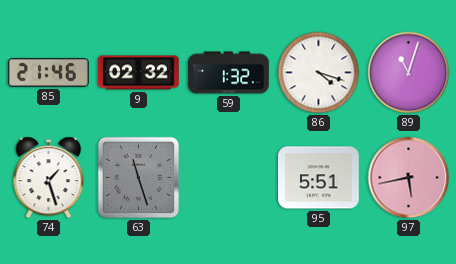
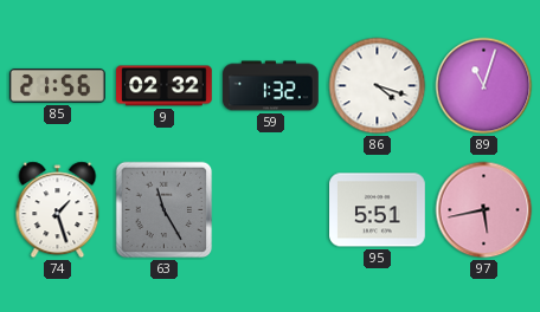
85: 21:46 -> 21:56
63: 11:27 -> 11:25
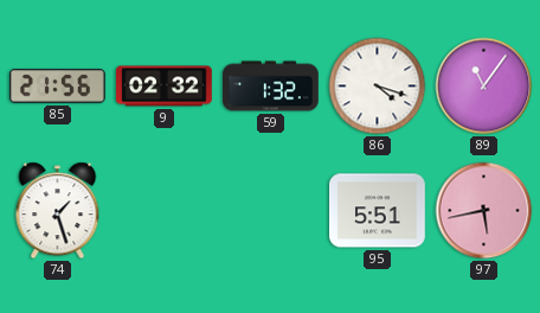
89: 11:03 -> 11:06
63: 11:25 -> none
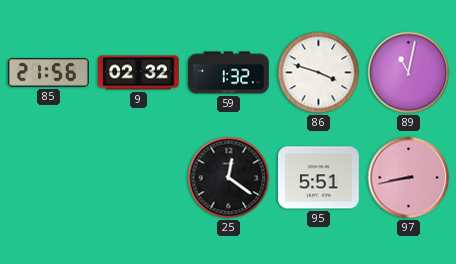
86: 4:18 -> 3:48
89: 11:06 -> 11:02
74: 1:27 -> none
25: none -> 12:21
97: 5:43 -> 8:43
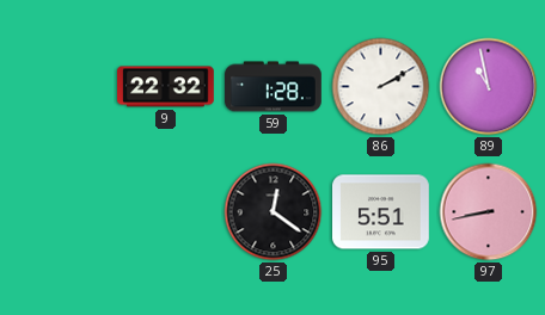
85: 21:56 -> none
9: 02:32 -> 22:32
59: 1:32 -> 1:28
86: 3:48 -> 2:10
89: 11:02 -> 10:58
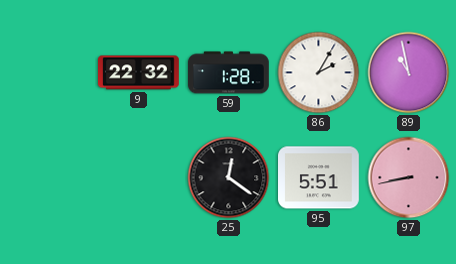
86: 2:10 -> 2:05
